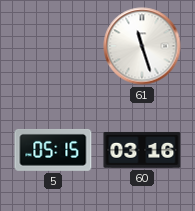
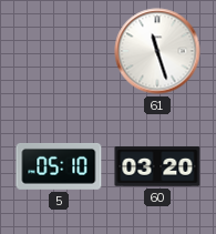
5: 05:15 -> 05:10
60: 03:16 -> 03:20
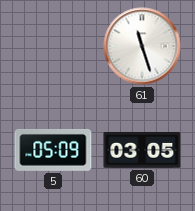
5: 05:10 -> 05:09
60: 03:20 -> 03:05
